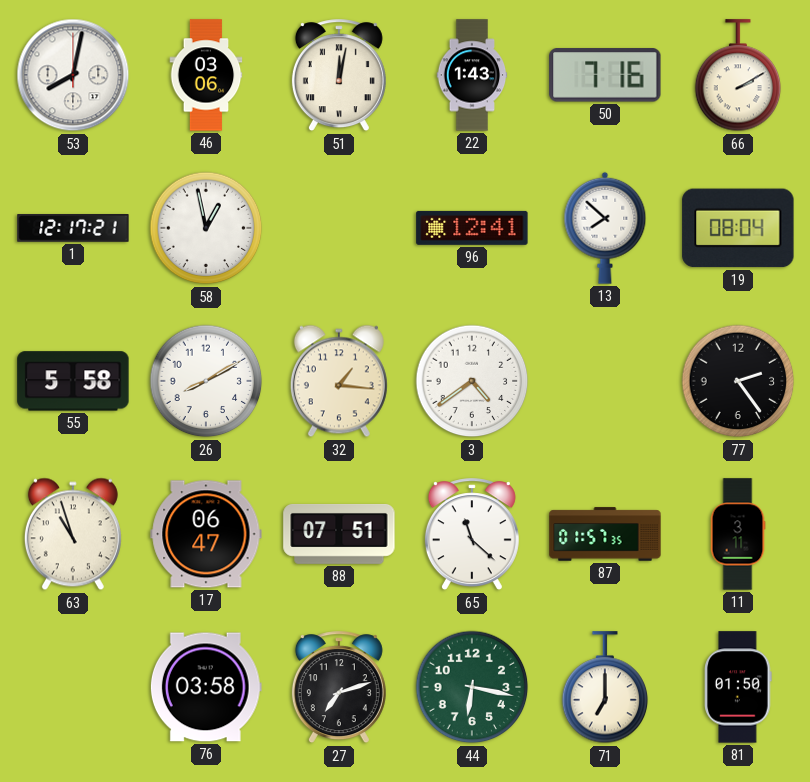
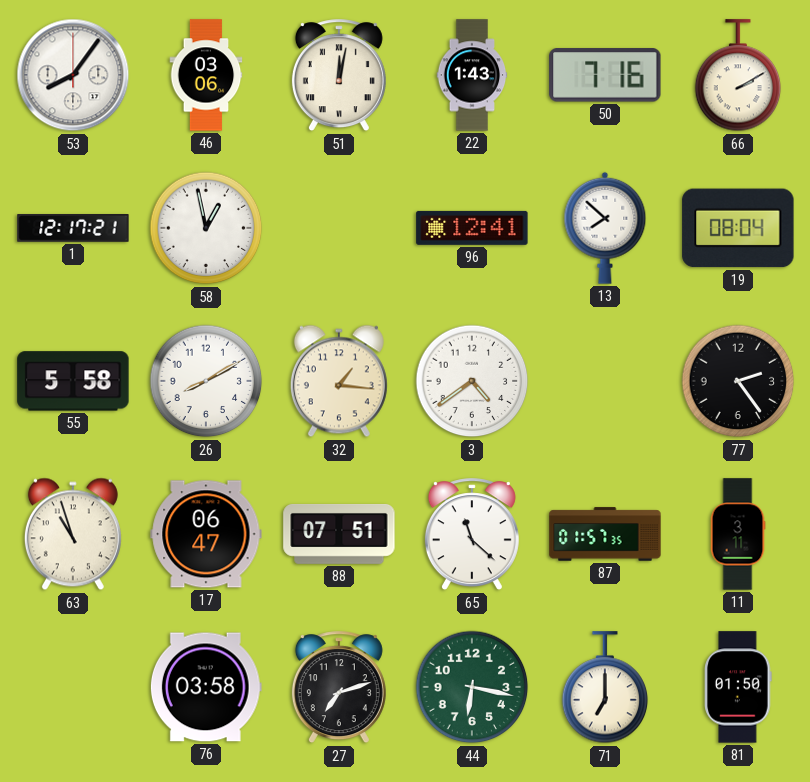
53: 8:02 -> 8:06
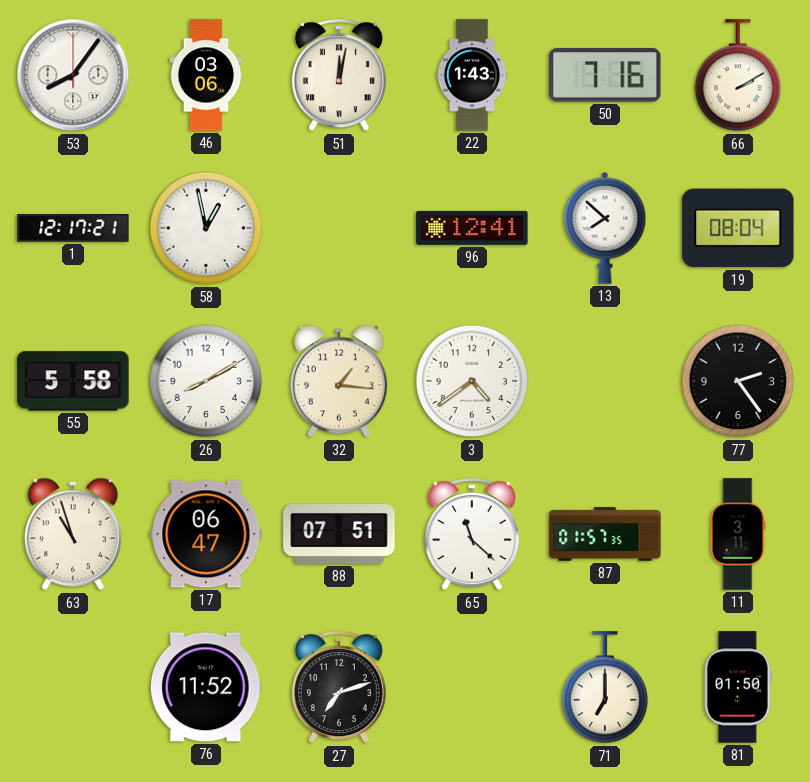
76: 03:58 -> 11:52
44: 6:17 -> none
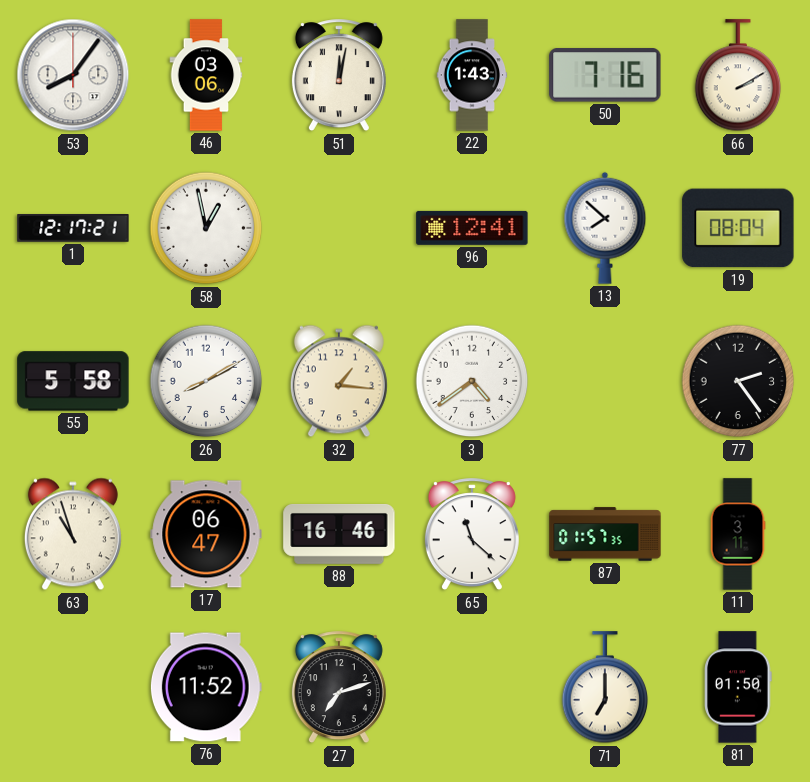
88: 07:51 -> 16:46
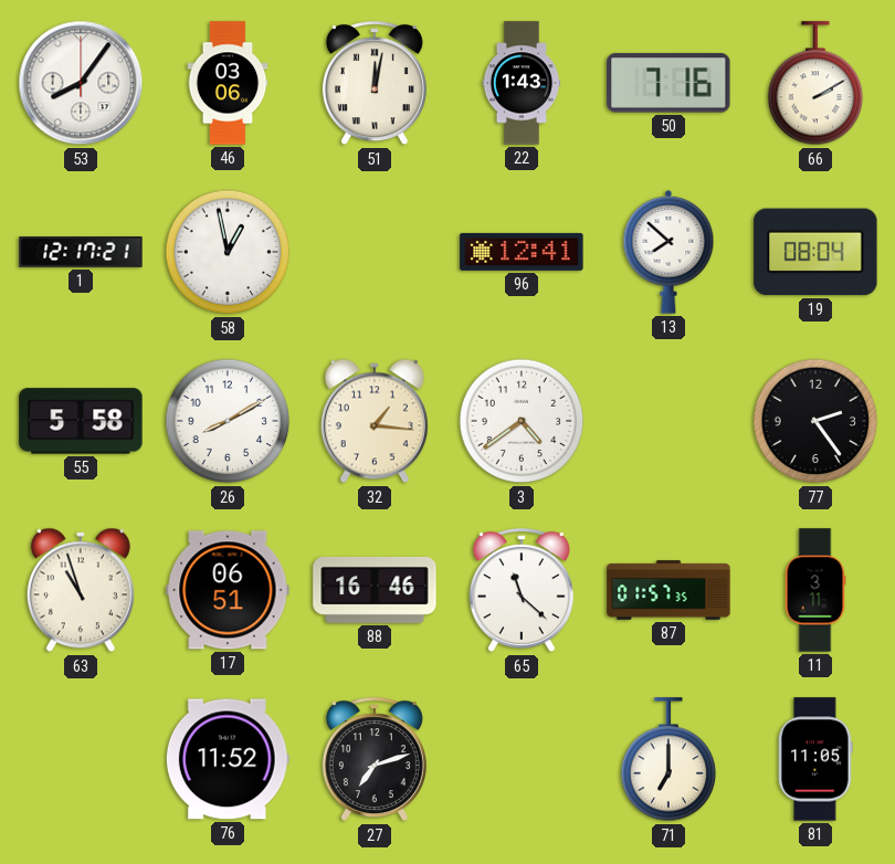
17: 06:47 -> 06:51
81: 01:50 -> 11:05
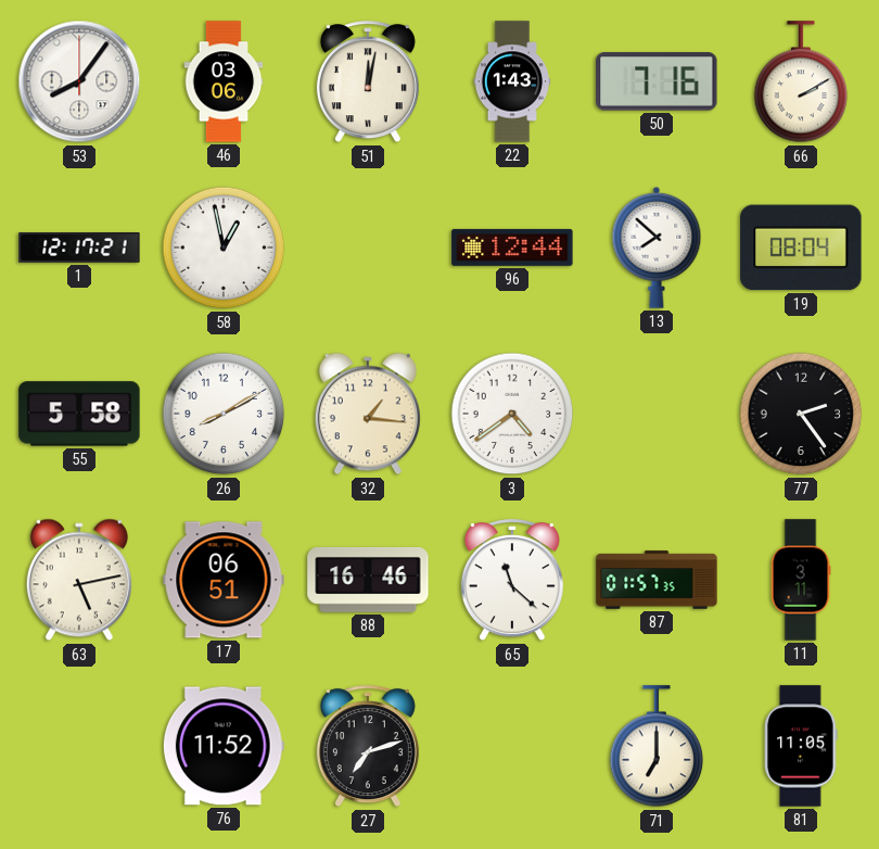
96: 12:41 -> 12:44
63: 10:57 -> 5:13
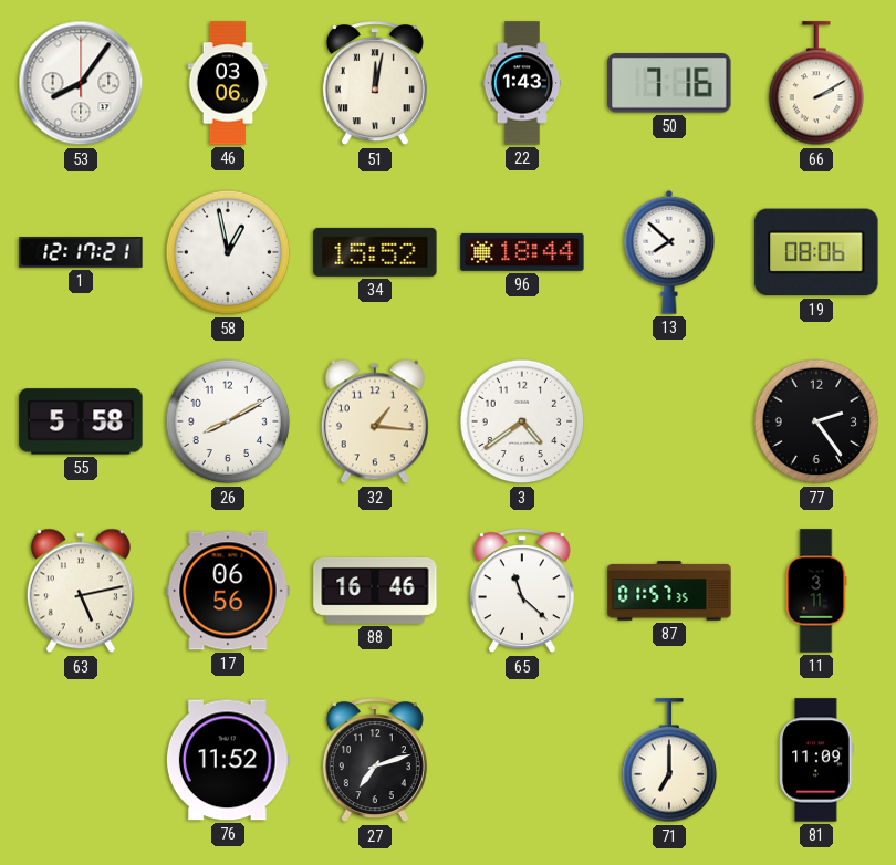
34: none -> 15:52
96: 12:44 -> 18:44
19: 08:04 -> 08:06
17: 06:51 -> 06:56
81: 11:05 -> 11:09
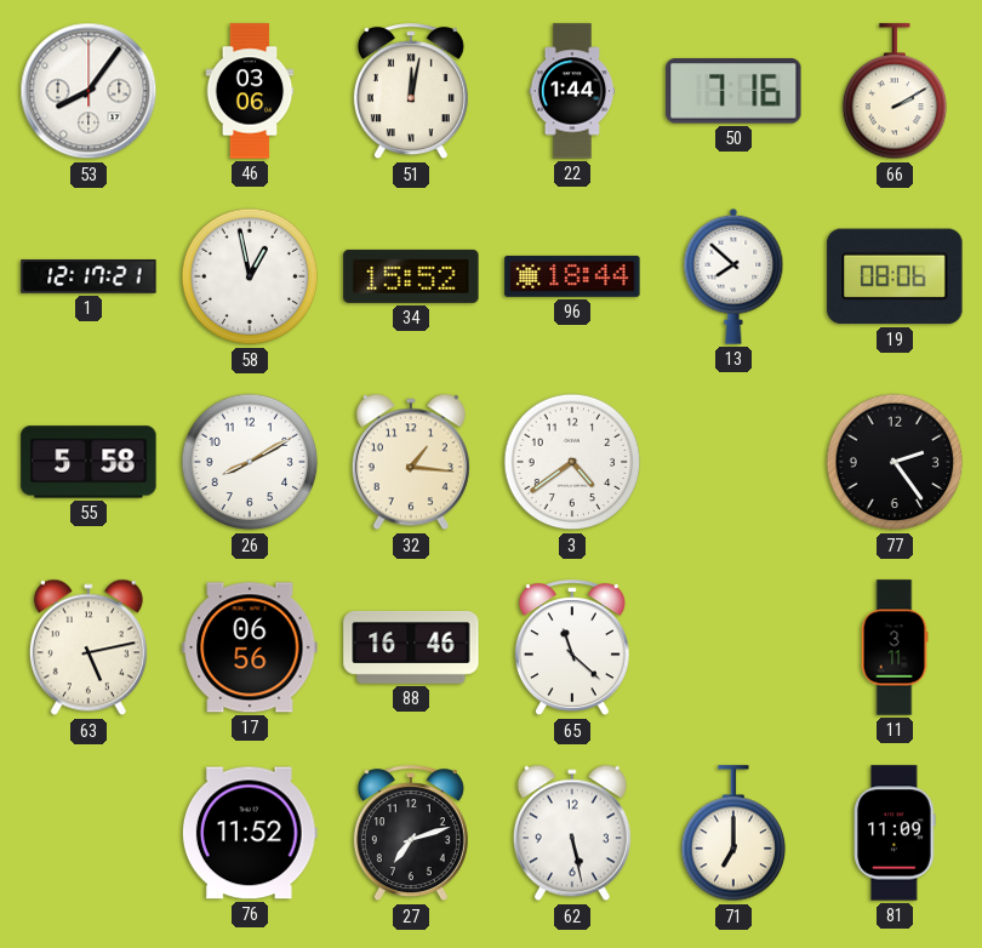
22: 1:43 -> 1:44
87: 01:57 -> none
62: none -> 5:28
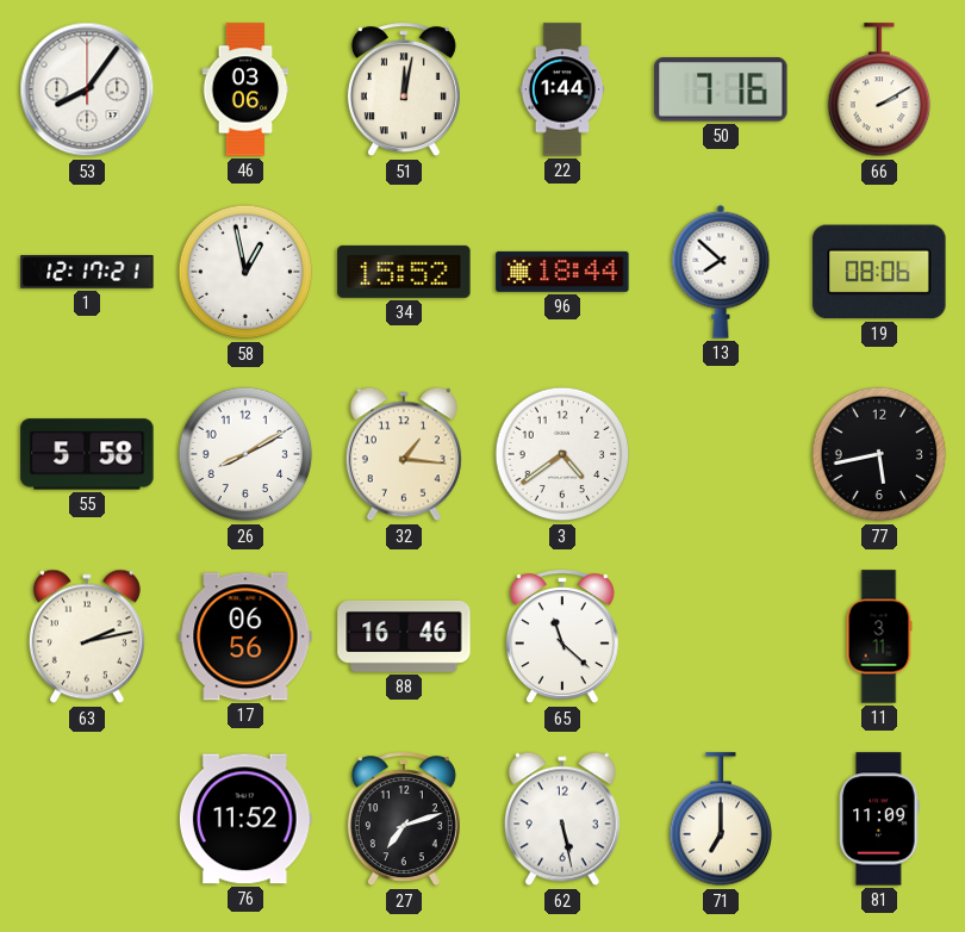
77: 2:24 -> 5:43
63: 5:13 -> 2:13
